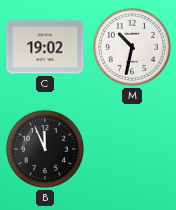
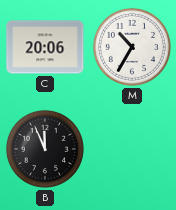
C: 19:02 -> 20:06
M: 10:32 -> 10:35
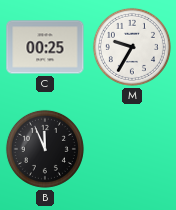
C: 20:06 -> 00:25
M: 10:35 -> 9:35
